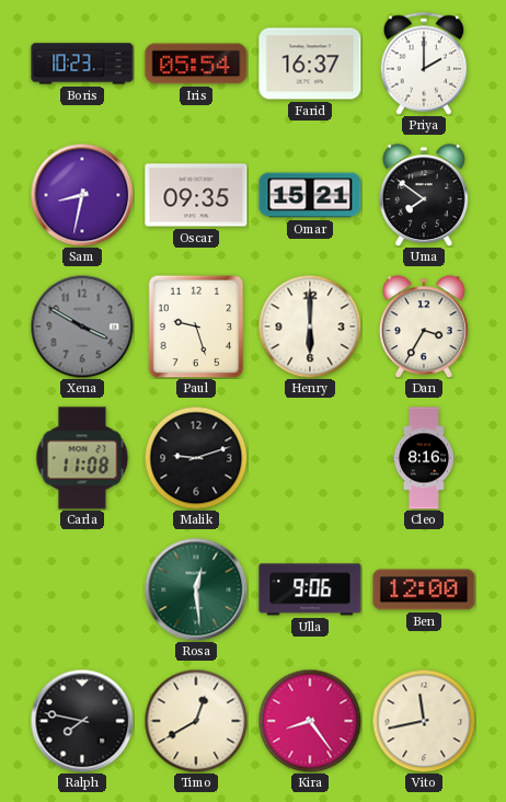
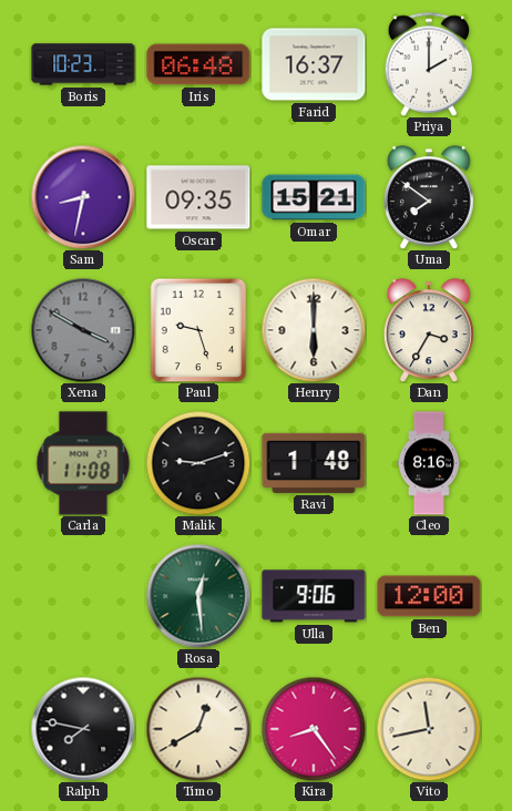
Iris: 05:54 -> 06:48
Ravi: none -> 1:48
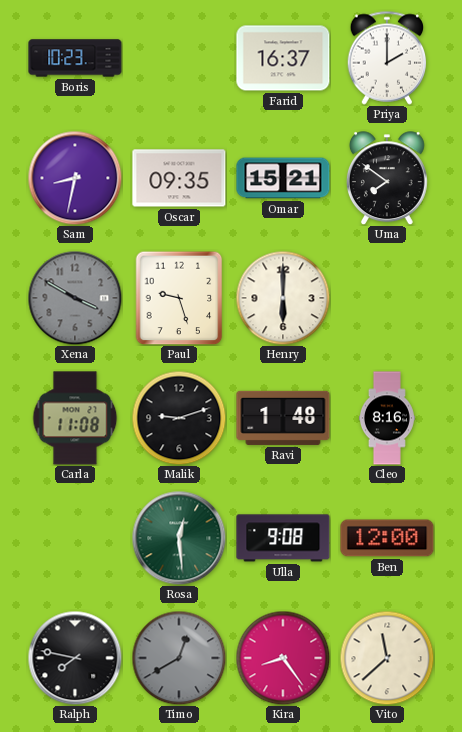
Iris: 06:48 -> none
Dan: 3:35 -> none
Ulla: 9:06 -> 9:08
Timo dial: cream -> grey
Vito: 11:43 -> 11:38
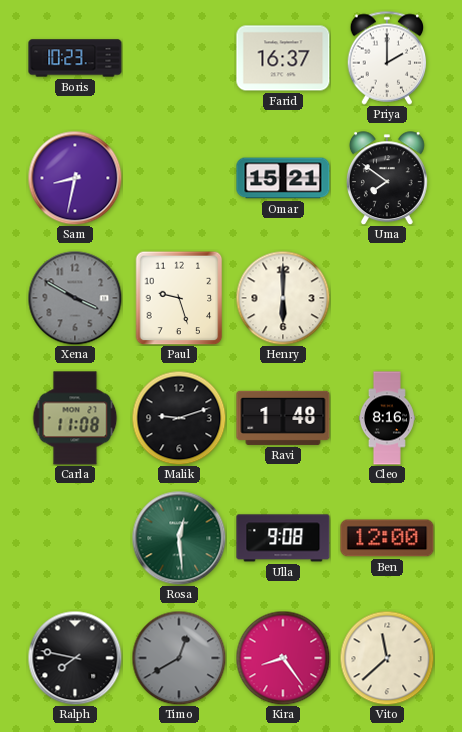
Oscar: 09:35 -> none
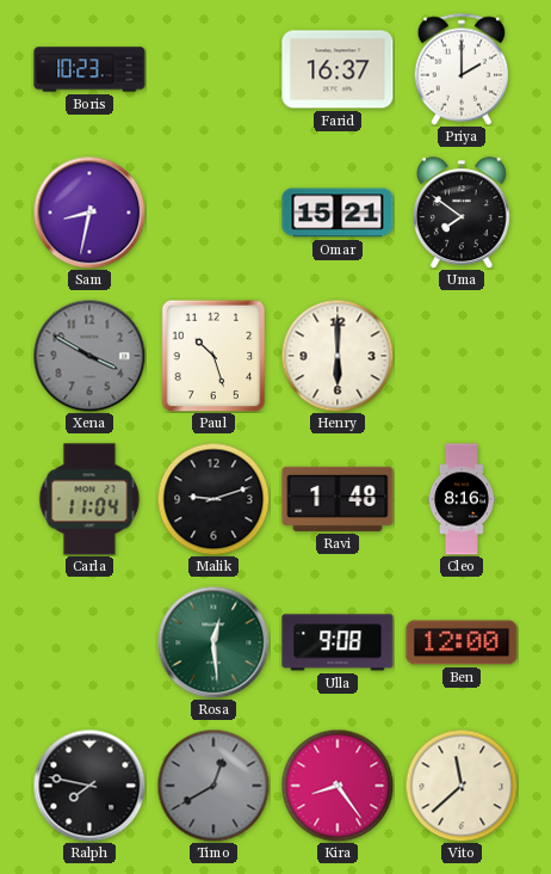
Paul: 9:27 -> 10:27
Carla: 11:08 -> 11:04
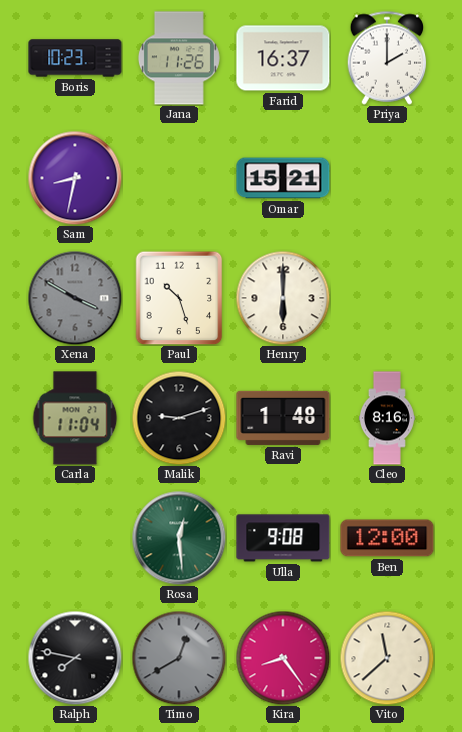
Jana: none -> 11:26
Uma: 7:51 -> none
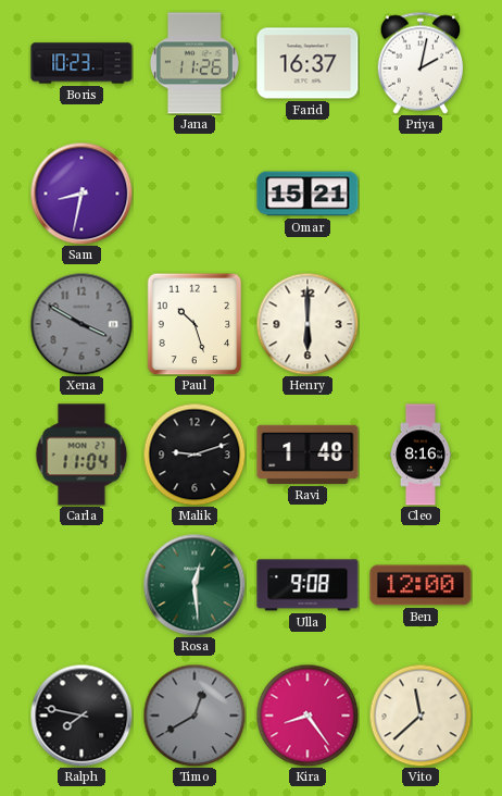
Priya: 2:00 -> 2:02
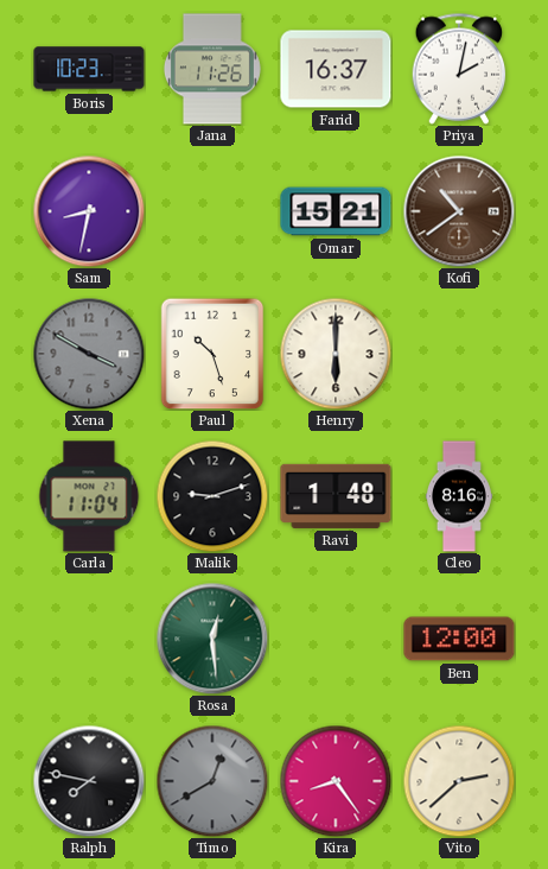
Kofi: none -> 10:39
Ulla: 9:08 -> none
Vito: 11:38 -> 2:38
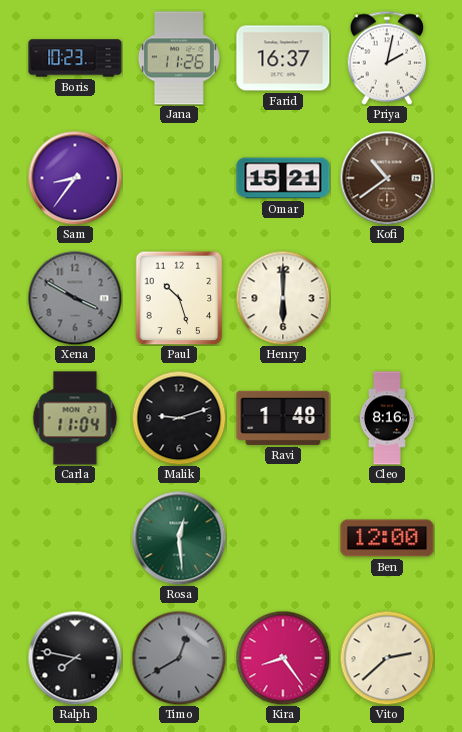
Sam: 8:32 -> 8:36
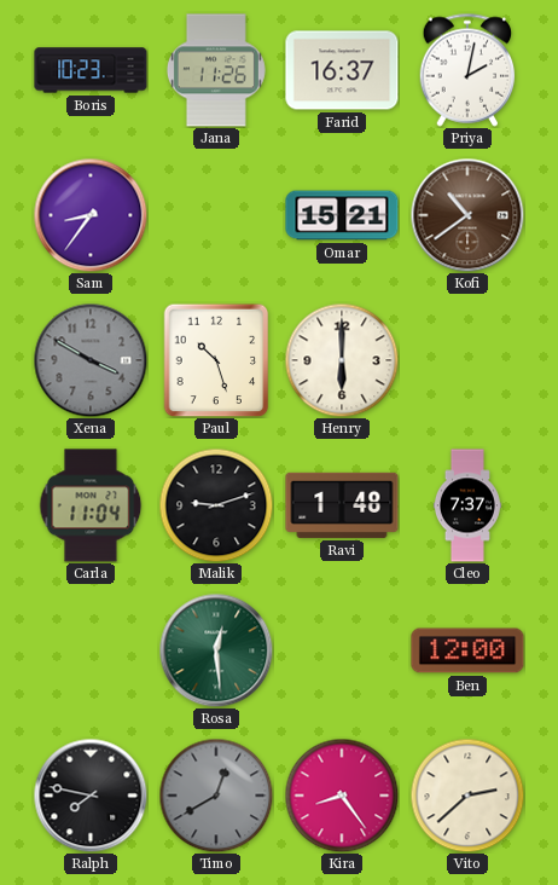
Cleo: 8:16 -> 7:37
